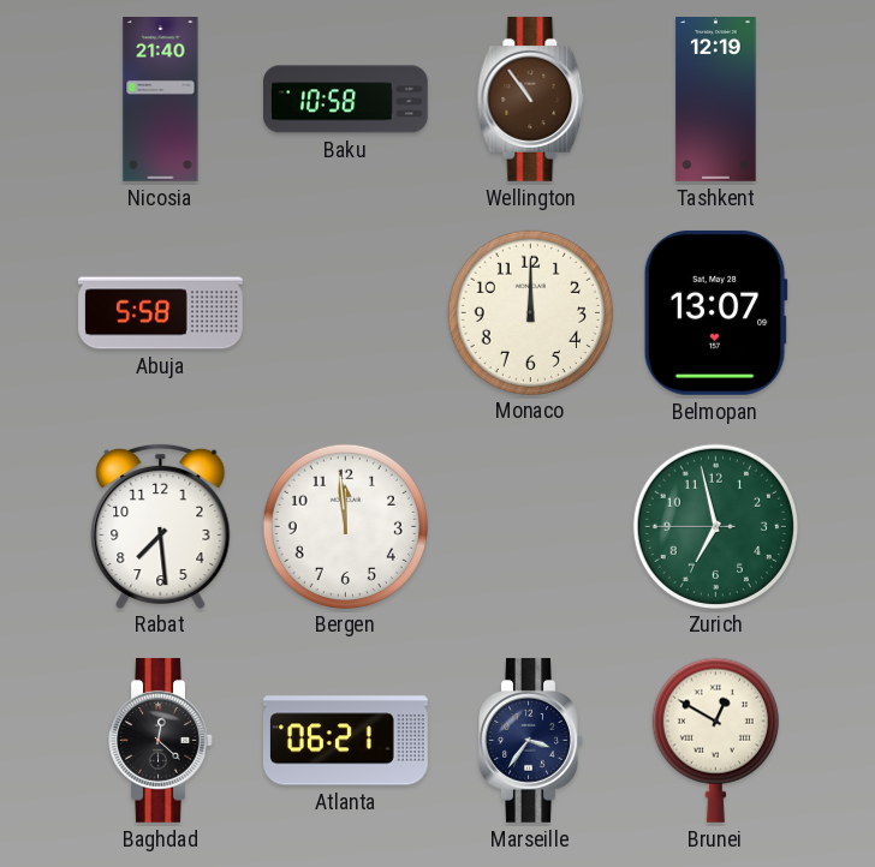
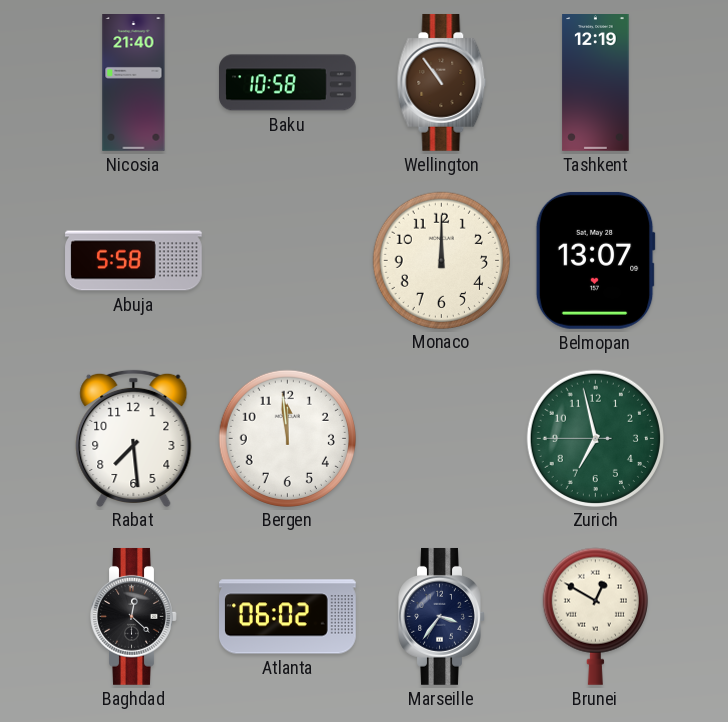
Atlanta: 06:21 -> 06:02
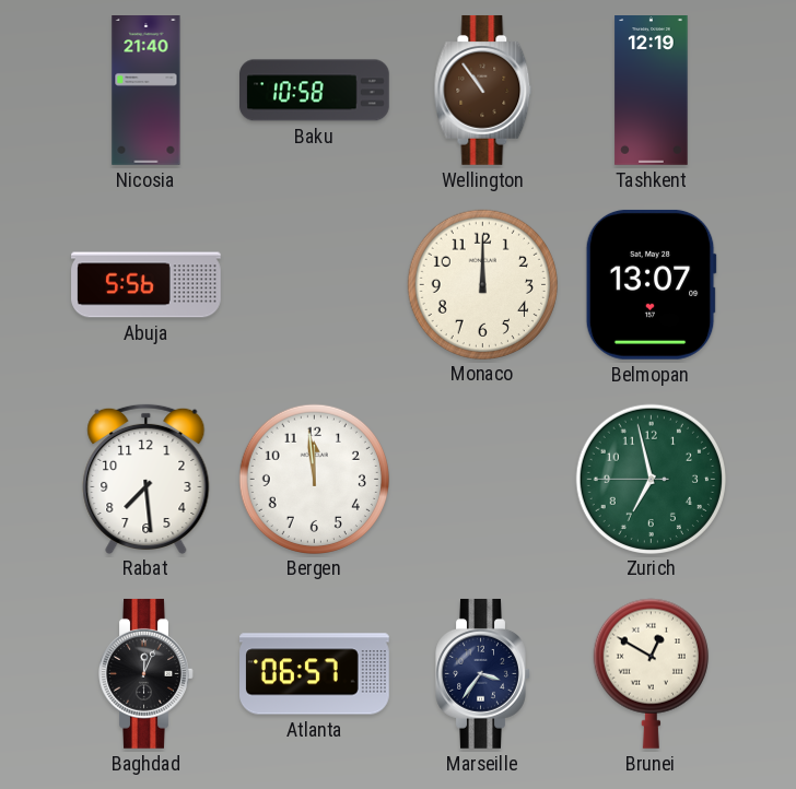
Abuja: 5:58 -> 5:56
Baghdad: 12:22 -> 12:04
Atlanta: 06:02 -> 06:57
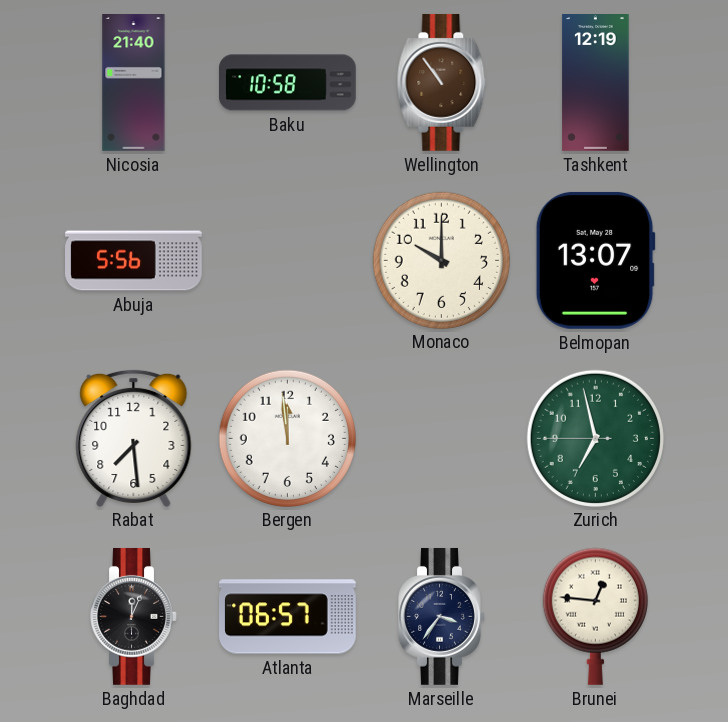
Monaco: 12:00 -> 10:00
Brunei: 12:50 -> 12:46
